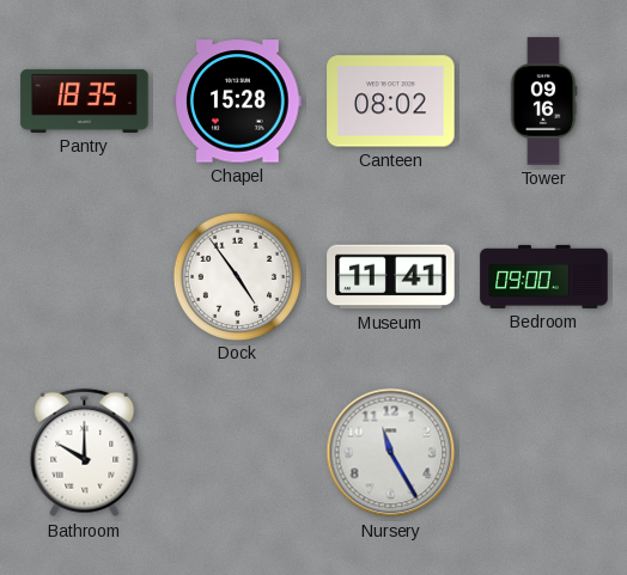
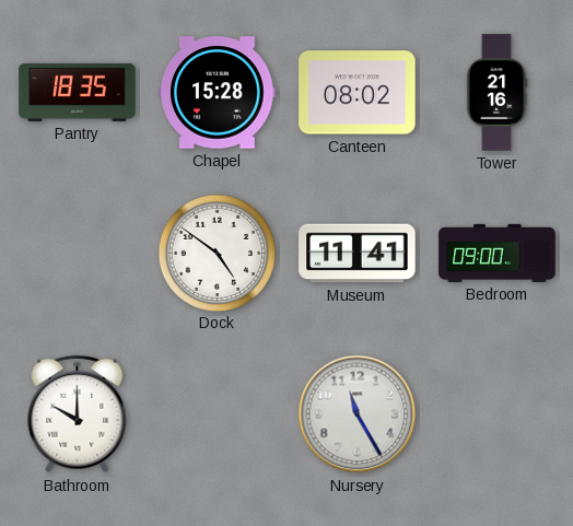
Tower: 09:16 -> 21:16
Dock: 4:54 -> 4:51
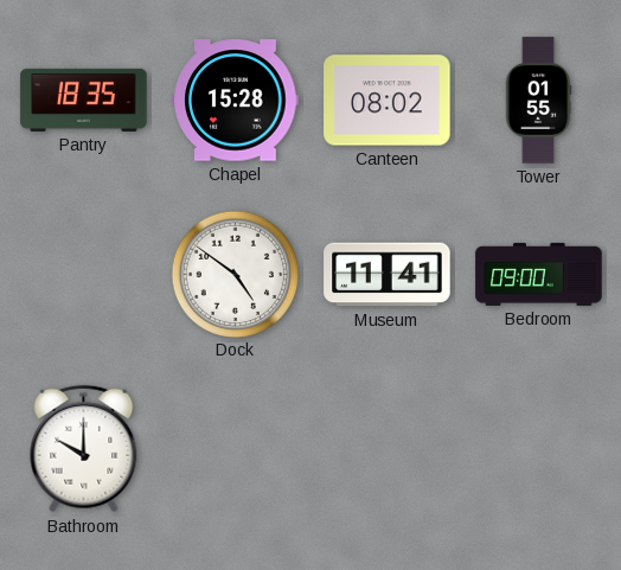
Tower: 21:16 -> 01:55
Nursery: 11:25 -> none
